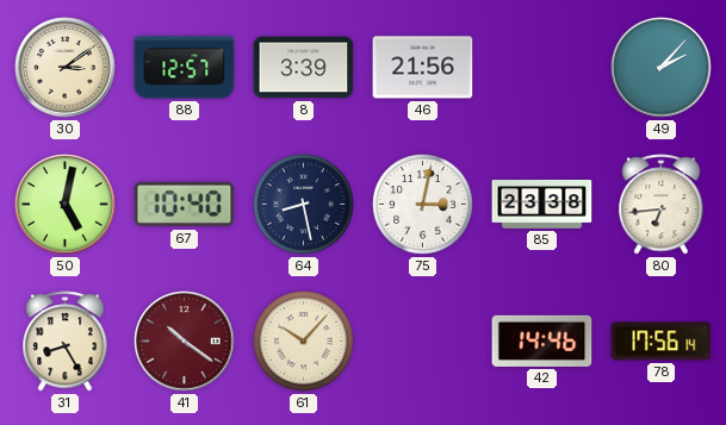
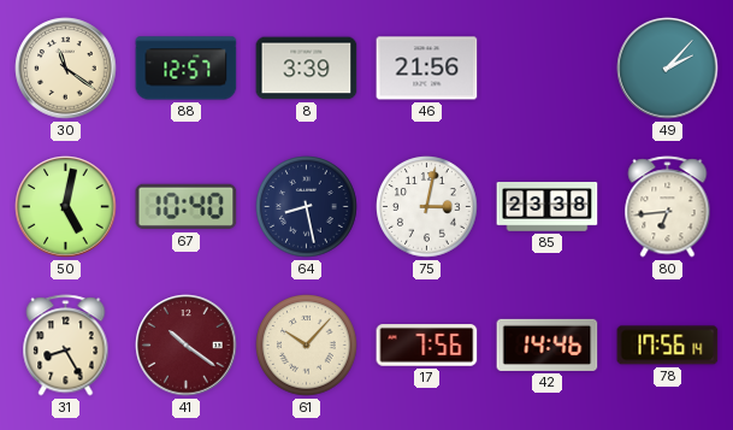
30: 3:09 -> 11:21
17: none -> 7:56
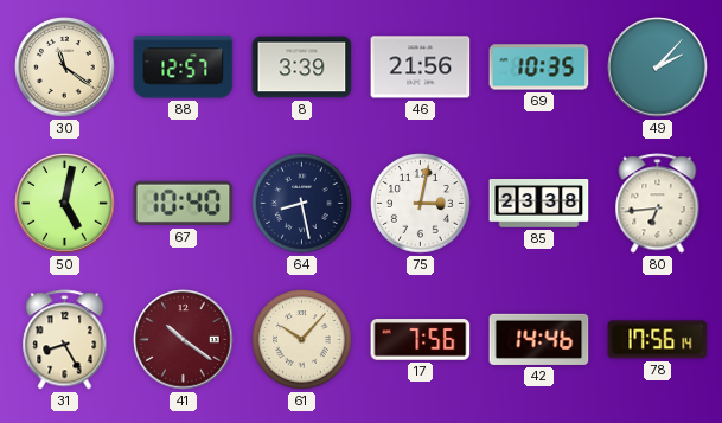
69: none -> 10:35
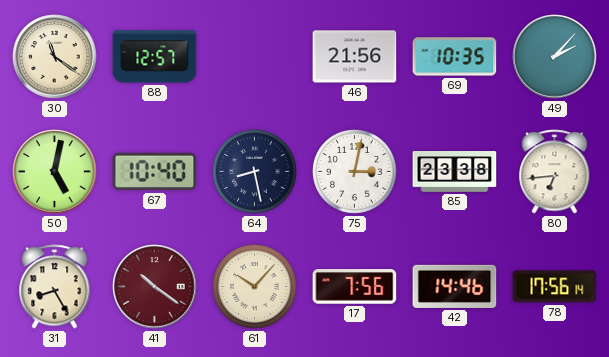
8: 3:39 -> none
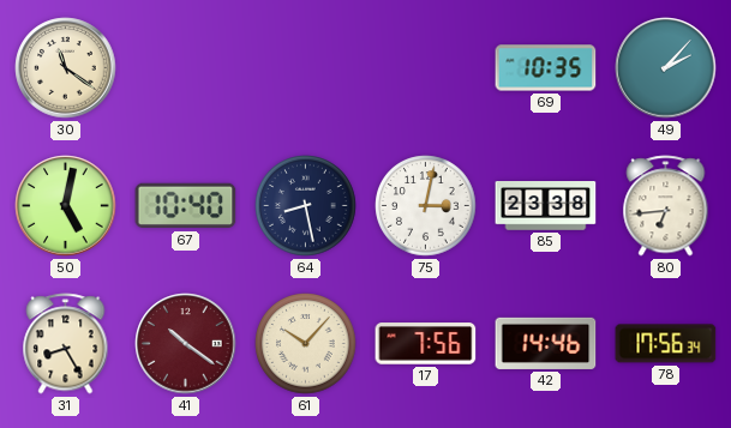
88: 12:57 -> none
46: 21:56 -> none
78: 17:56:14 -> 17:56:34
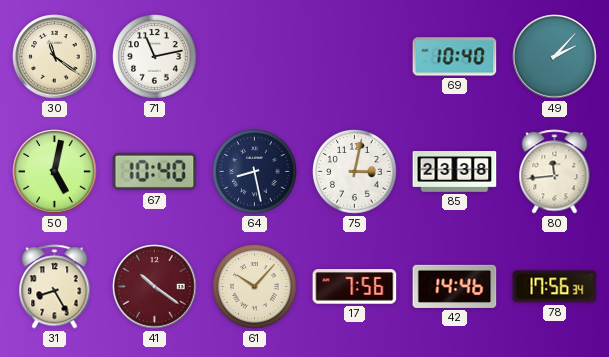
71: none -> 11:13
69: 10:35 -> 10:40
80: 6:44 -> 11:44
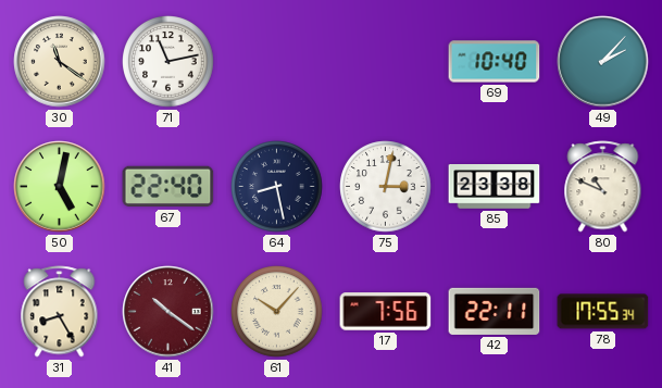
67: 10:40 -> 22:40
80: 11:44 -> 10:49
42: 14:46 -> 22:11
78: 17:56 -> 17:55
